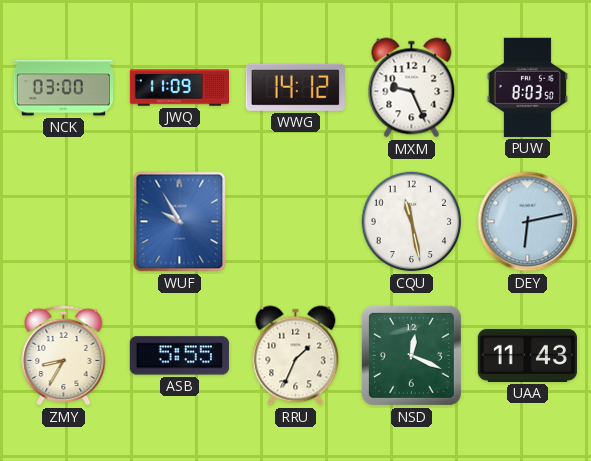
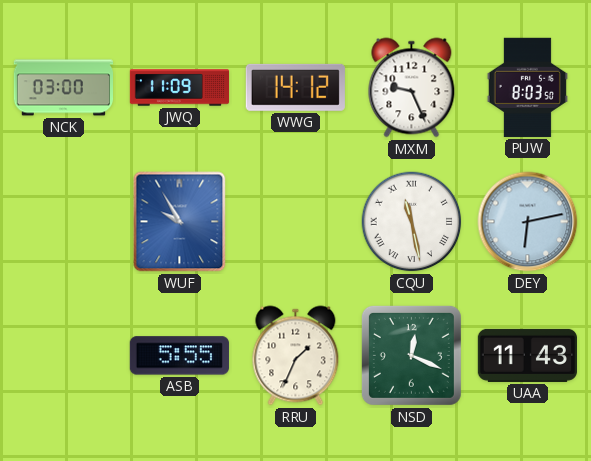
CQU numerals: Arabic -> Roman
ZMY: 8:35 -> none
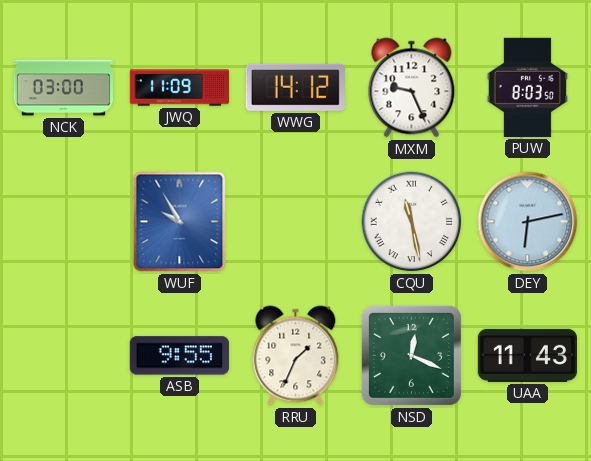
ASB: 5:55 -> 9:55
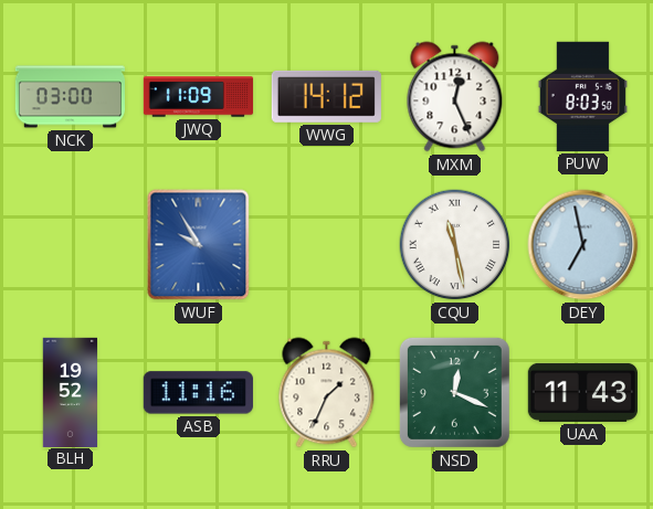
MXM: 9:26 -> 12:26
DEY: 6:13 -> 6:58
BLH: none -> 19:52
ASB: 9:55 -> 11:16
